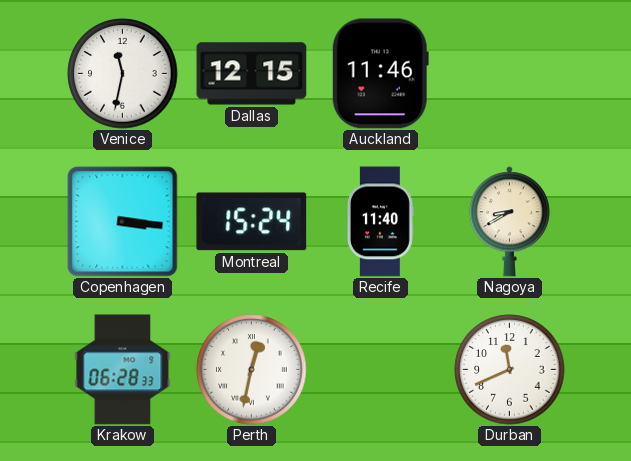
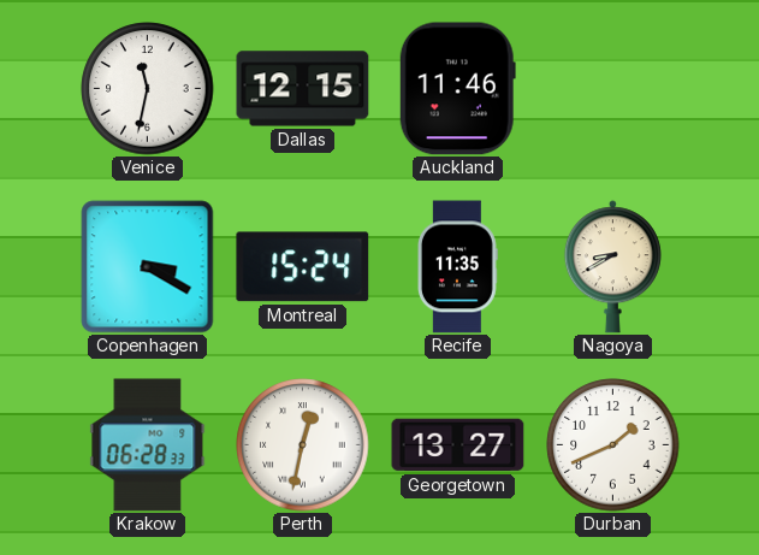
Copenhagen: 3:16 -> 3:20
Recife: 11:40 -> 11:35
Georgetown: none -> 13:27
Durban: 11:41 -> 1:41
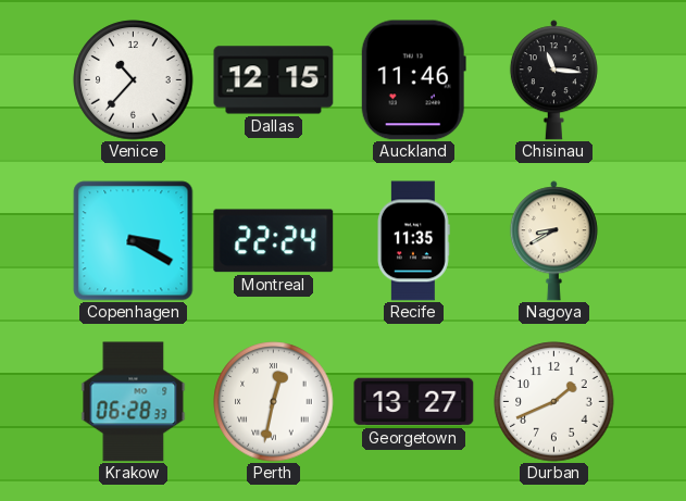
Venice: 11:32 -> 10:37
Chisinau: none -> 11:16
Montreal: 15:24 -> 22:24
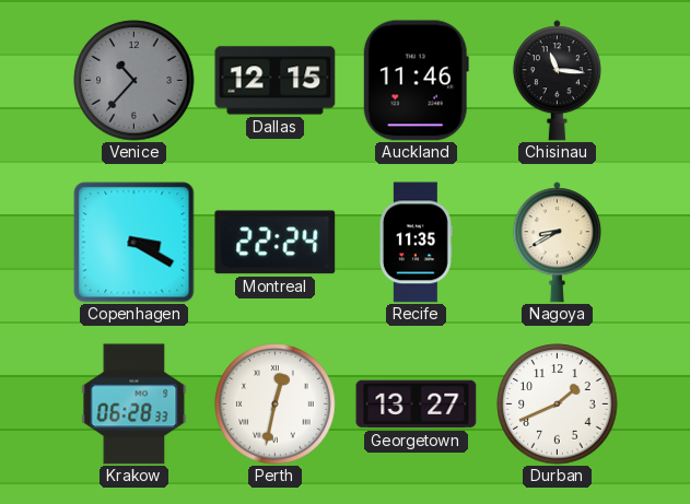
Venice dial: white -> grey
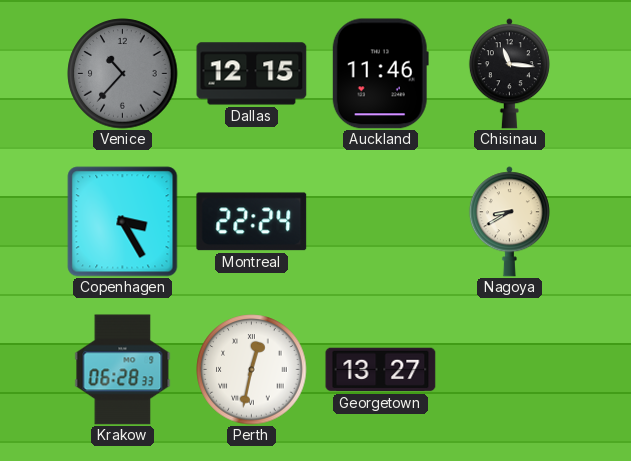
Copenhagen: 3:20 -> 3:25
Recife: 11:35 -> none
Durban: 1:41 -> none
